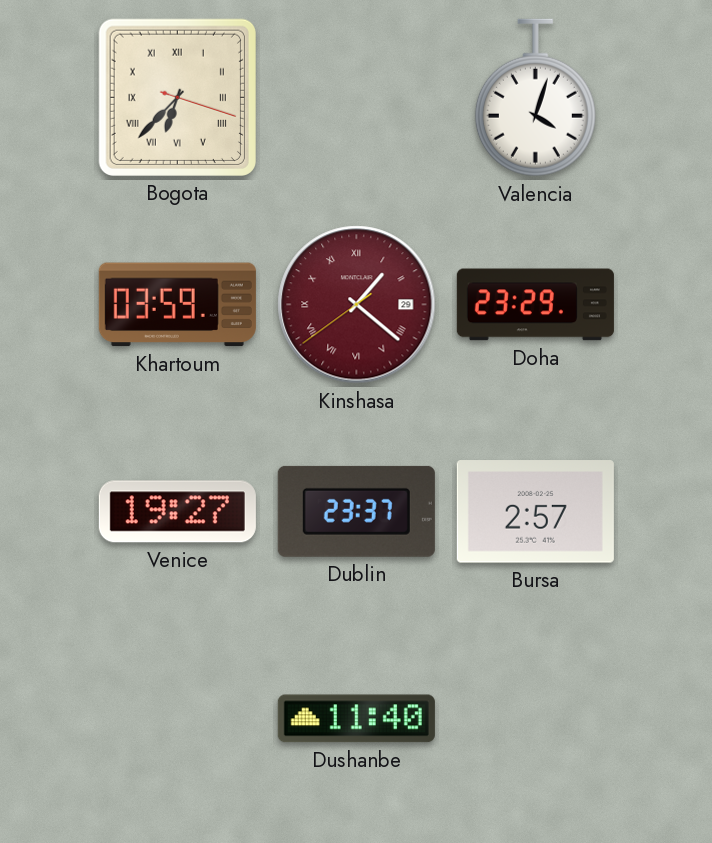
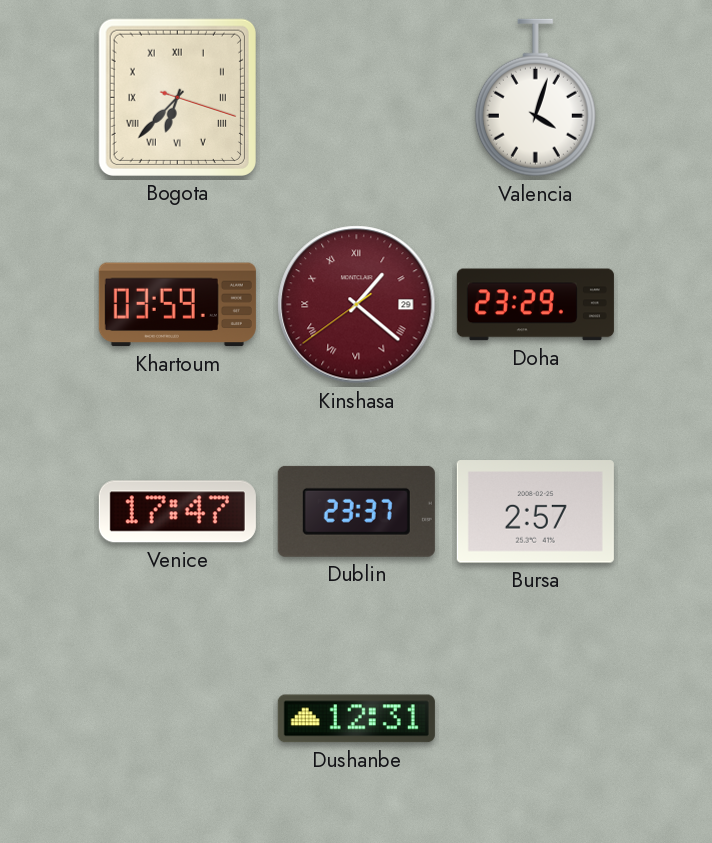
Venice: 19:27 -> 17:47
Dushanbe: 11:40 -> 12:31
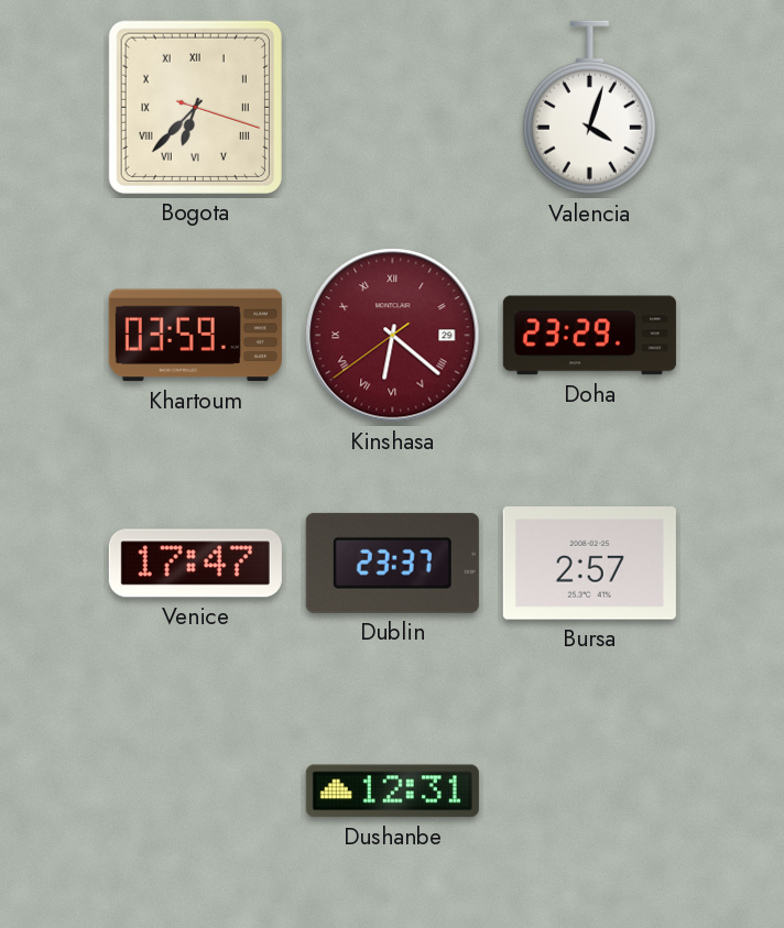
Kinshasa: 1:21 -> 6:21
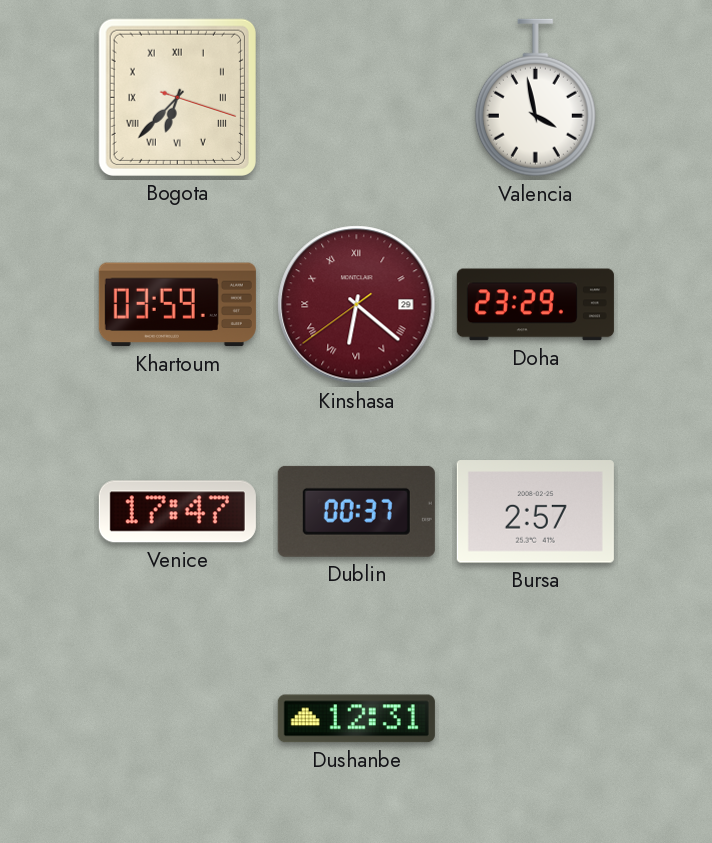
Valencia: 4:03 -> 3:58
Dublin: 23:37 -> 00:37
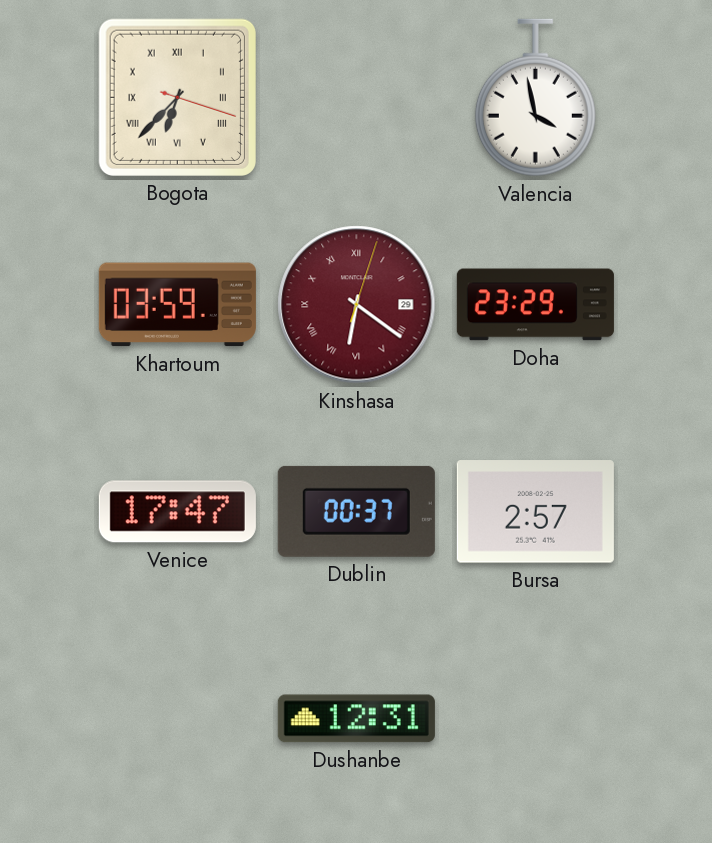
Kinshasa: 6:21:39 -> 6:21:03
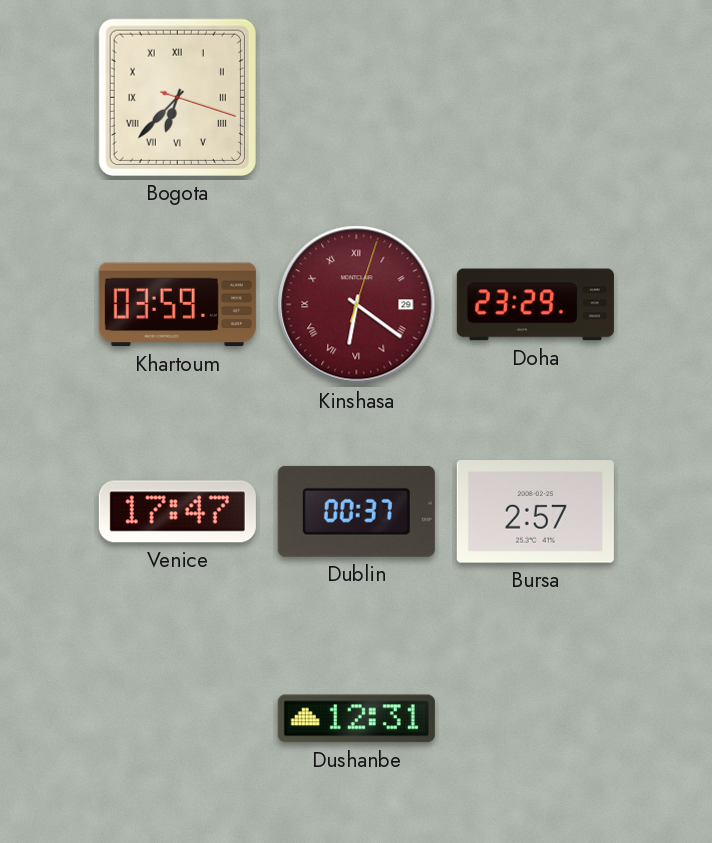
Valencia: 3:58 -> none
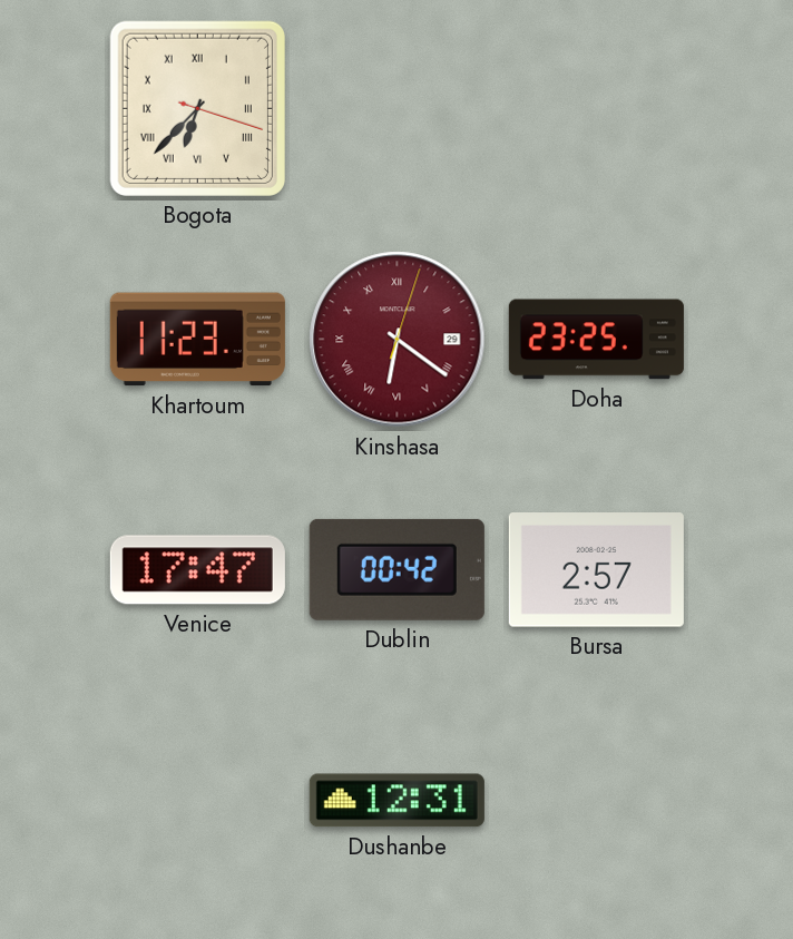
Khartoum: 03:59 -> 11:23
Doha: 23:29 -> 23:25
Dublin: 00:37 -> 00:42
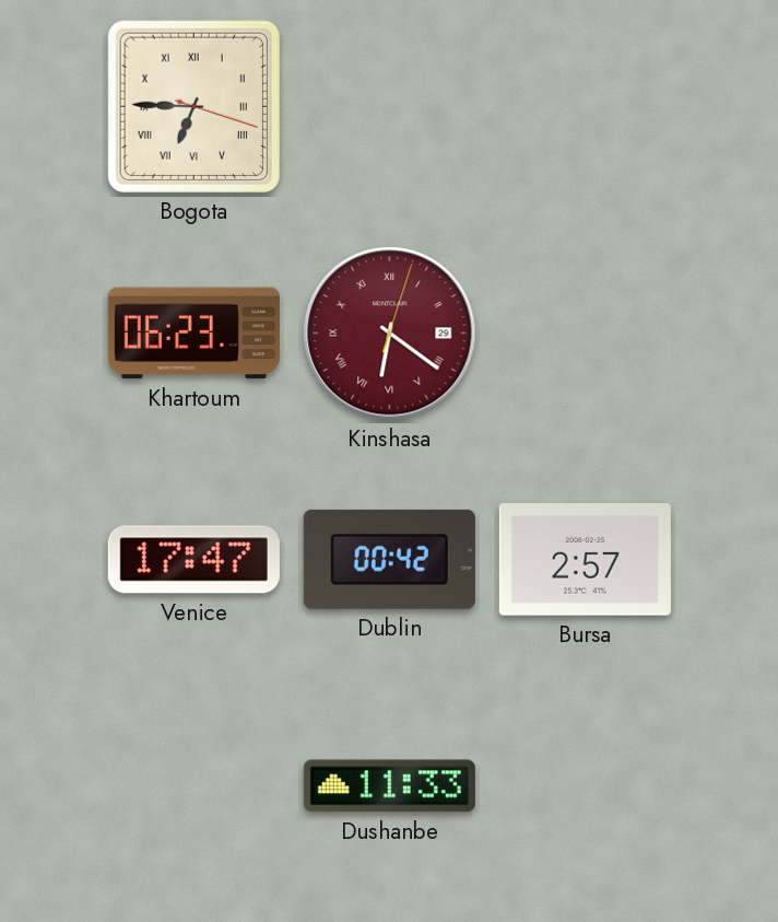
Bogota: 6:37 -> 6:45
Khartoum: 11:23 -> 06:23
Doha: 23:25 -> none
Dushanbe: 12:31 -> 11:33
